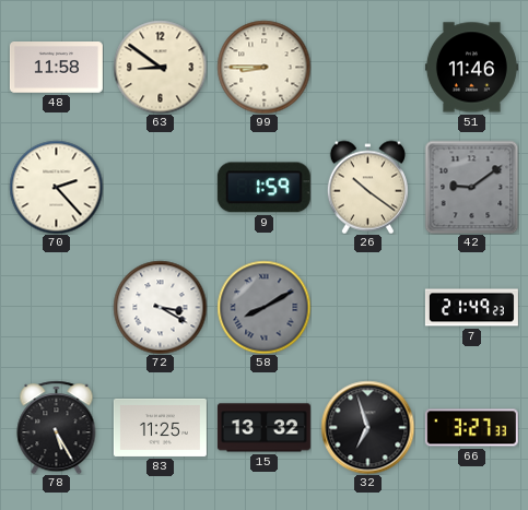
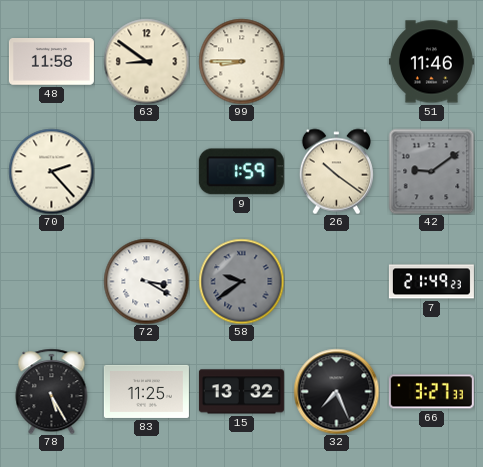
58: 8:10 -> 9:39
32: 6:57 -> 7:26
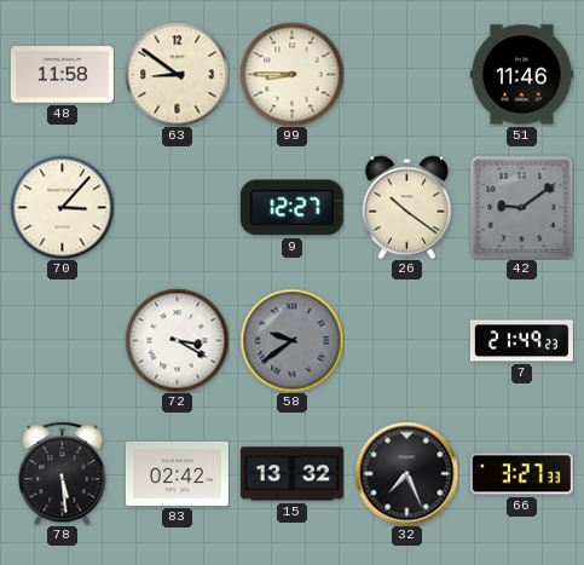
70: 2:23 -> 3:07
9: 1:59 -> 12:27
78: 5:25 -> 5:29
83: 11:25 -> 02:42
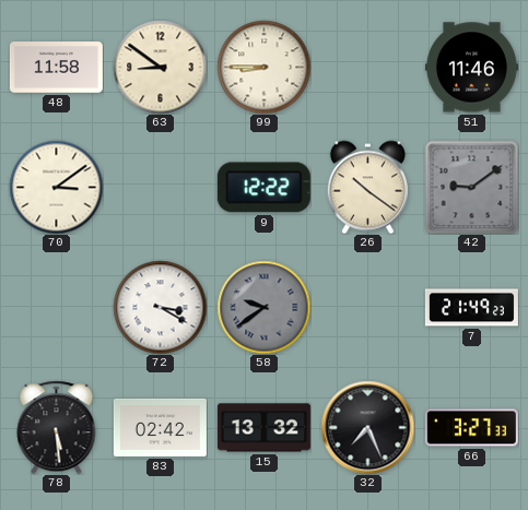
70: 3:07 -> 3:09
9: 12:27 -> 12:22
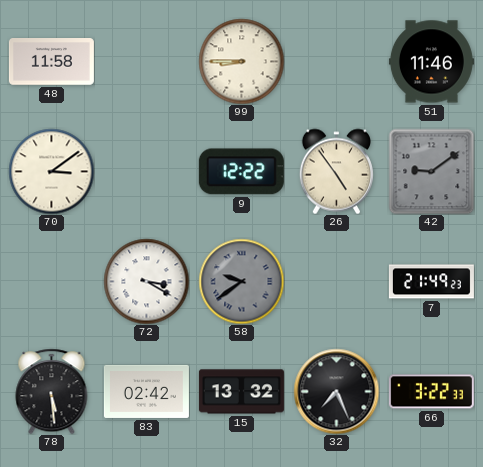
63: 8:51 -> none
26: 10:21 -> 4:54
66: 3:27 -> 3:22
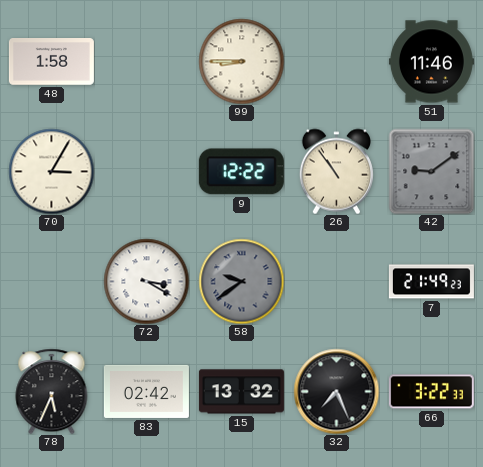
48: 11:58 -> 1:58
70: 3:09 -> 3:05
26: 4:54 -> 10:54
78: 5:29 -> 5:34
